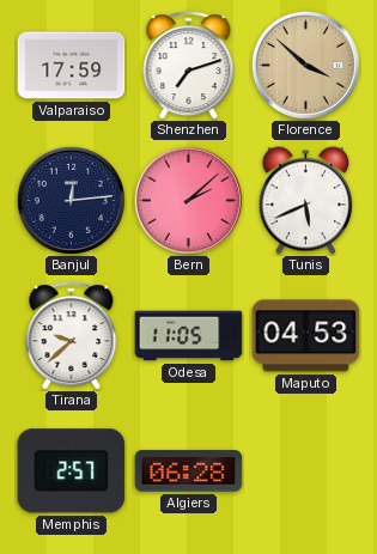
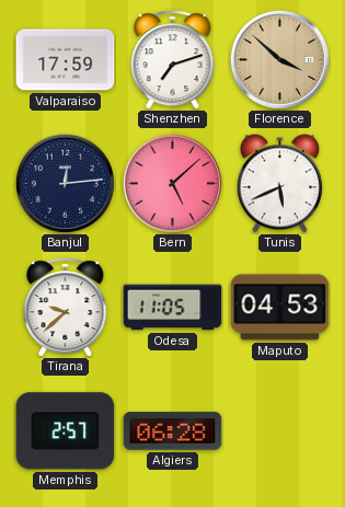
Bern: 2:08 -> 5:08
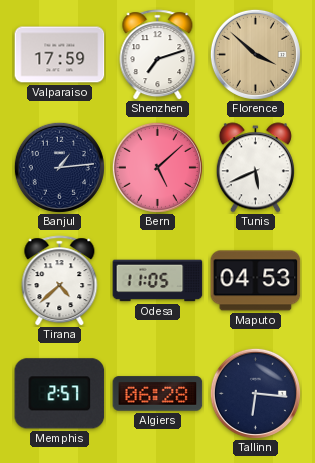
Banjul: 12:14 -> 1:14
Tirana: 9:38 -> 4:38
Tallinn: none -> 6:16
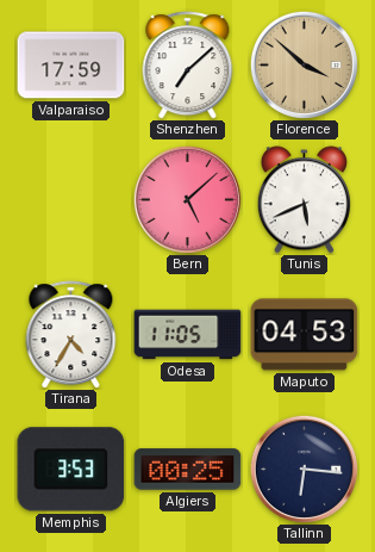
Shenzhen: 7:12 -> 7:08
Banjul: 1:14 -> none
Tirana: 4:38 -> 4:35
Memphis: 2:57 -> 3:53
Algiers: 06:28 -> 00:25
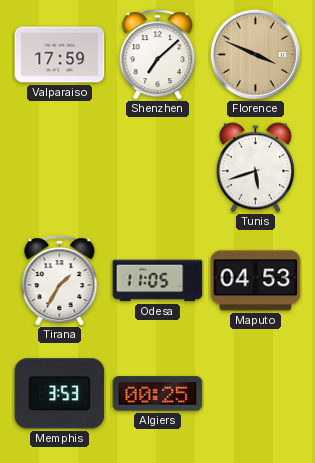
Florence: 3:52 -> 3:49
Bern: 5:08 -> none
Tunis: 5:41 -> 5:42
Tirana: 4:35 -> 1:35
Tallinn: 6:16 -> none
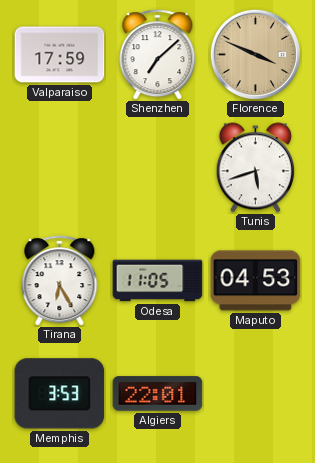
Tirana: 1:35 -> 6:25
Algiers: 00:25 -> 22:01
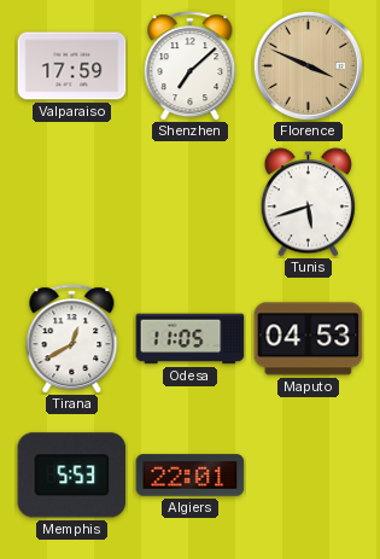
Tirana: 6:25 -> 12:40
Memphis: 3:53 -> 5:53
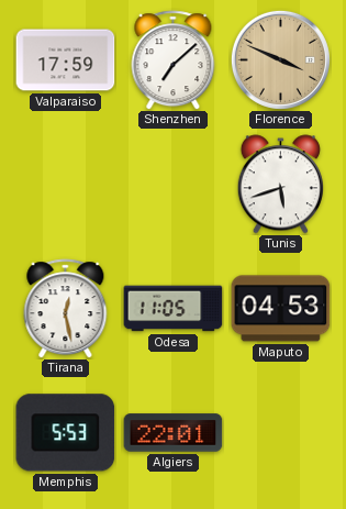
Tirana: 12:40 -> 12:28
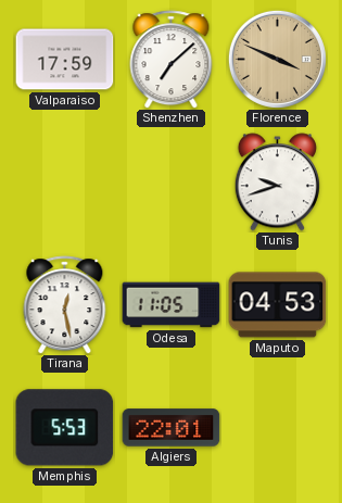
Tunis: 5:42 -> 9:42
